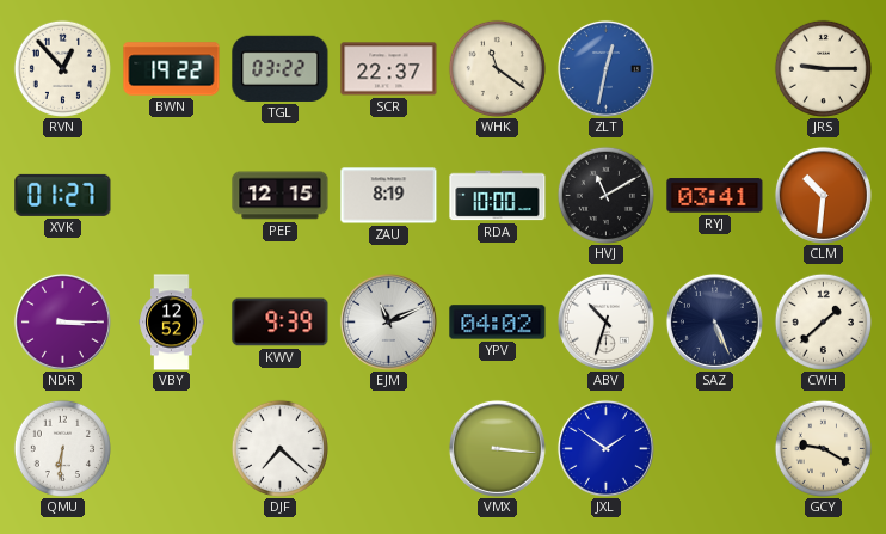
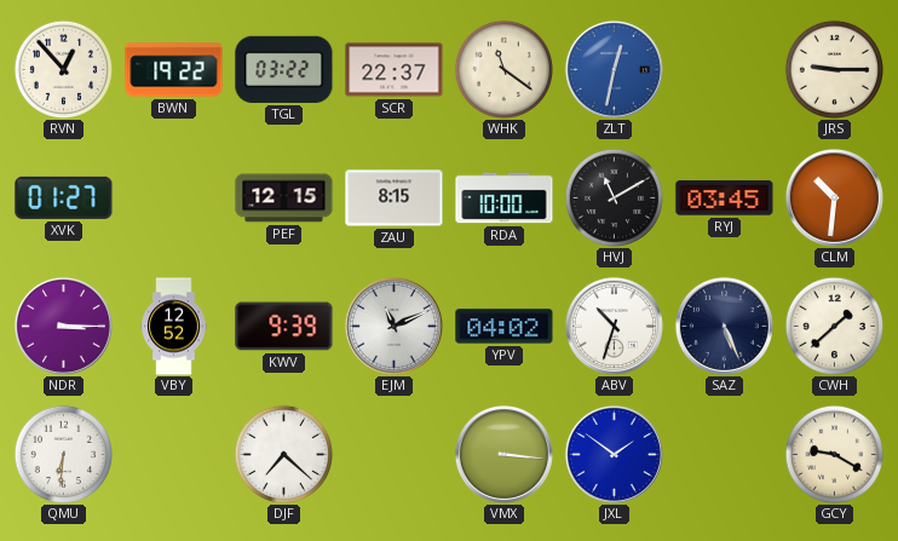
ZAU: 8:19 -> 8:15
RYJ: 03:41 -> 03:45
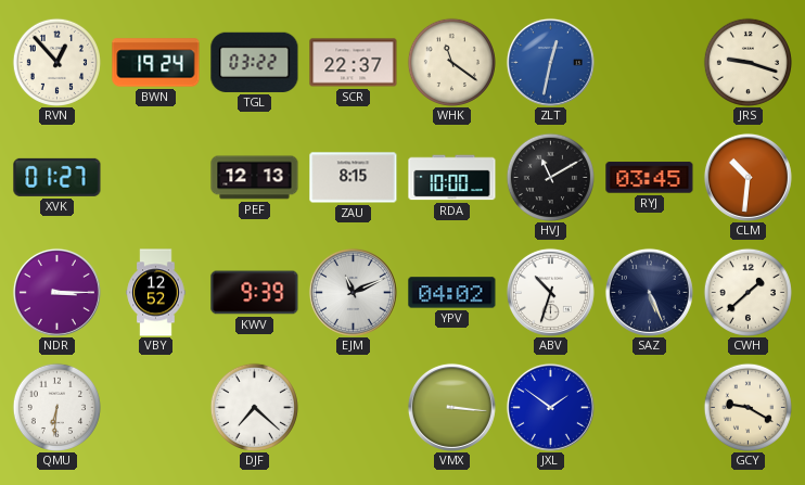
BWN: 19:22 -> 19:24
JRS: 9:15 -> 9:18
PEF: 12:15 -> 12:13
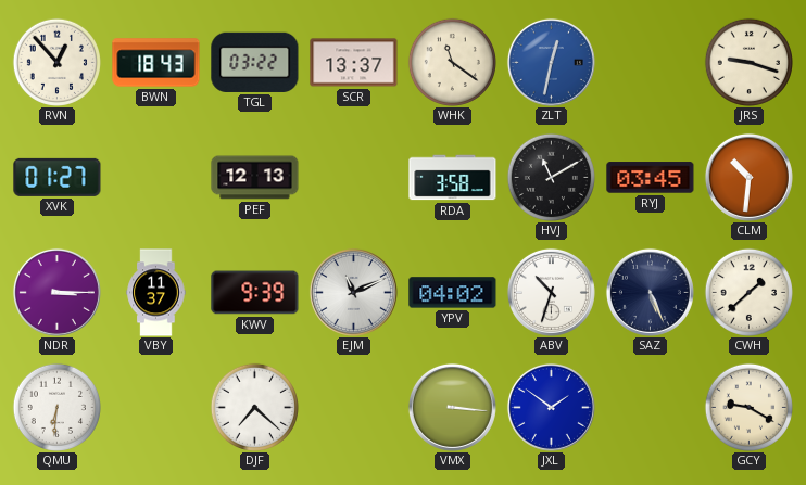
BWN: 19:24 -> 18:43
SCR: 22:37 -> 13:37
ZAU: 8:15 -> none
RDA: 10:00 -> 3:58
VBY: 12:52 -> 11:37
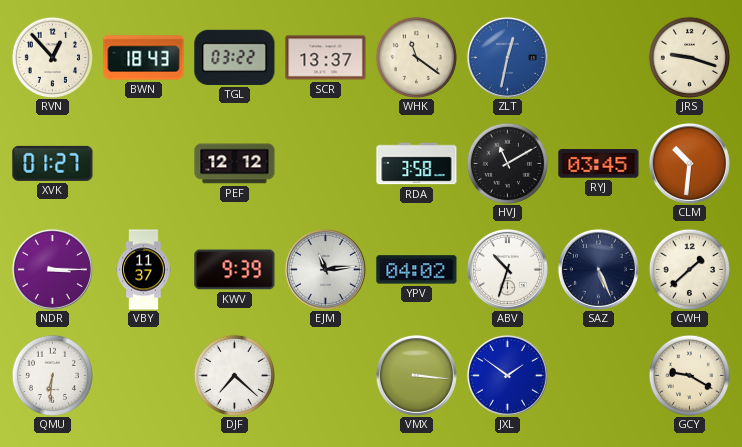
PEF: 12:13 -> 12:12
EJM: 11:11 -> 11:14
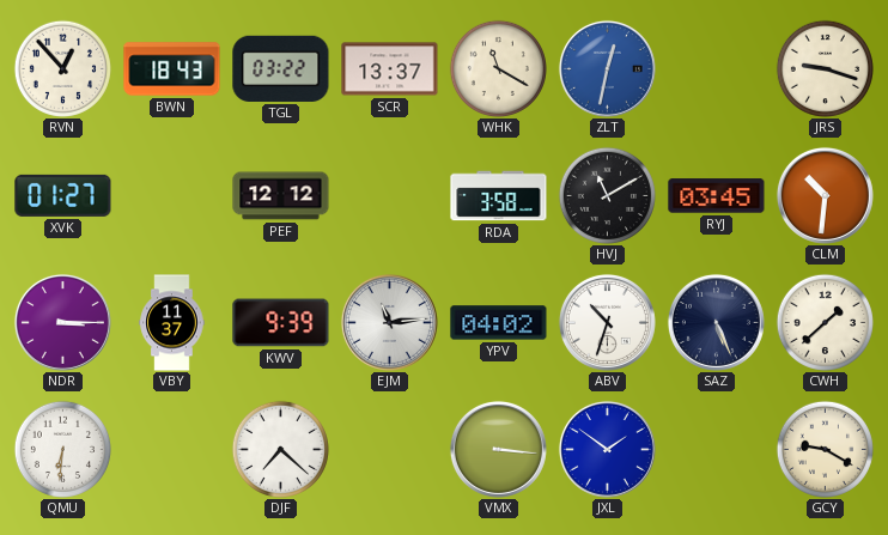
WHK: 11:21 -> 11:20
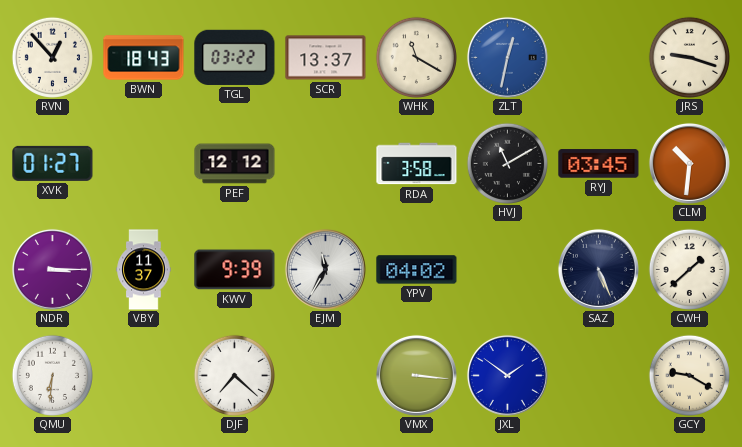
EJM: 11:14 -> 11:35
ABV: 10:33 -> none
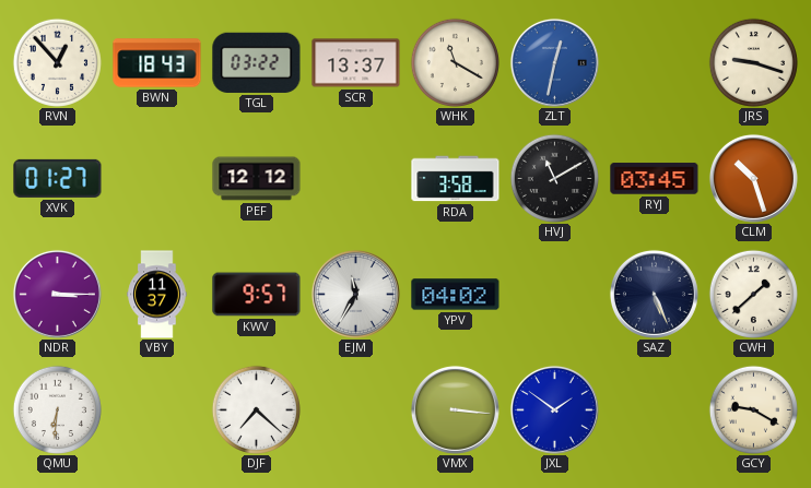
CLM: 10:31 -> 10:27
KWV: 9:39 -> 9:57
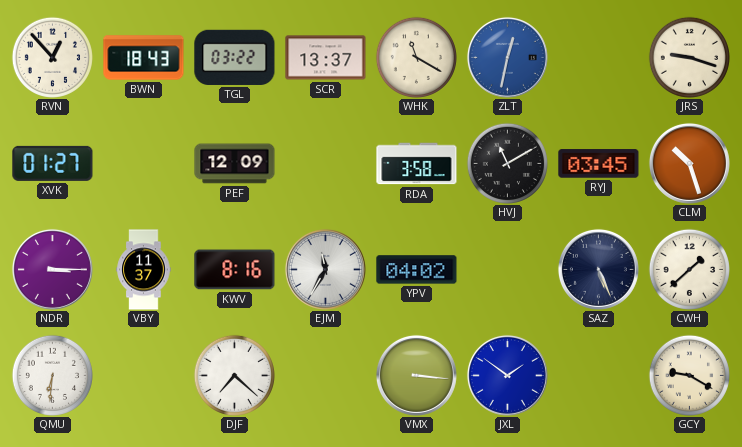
PEF: 12:12 -> 12:09
KWV: 9:57 -> 8:16
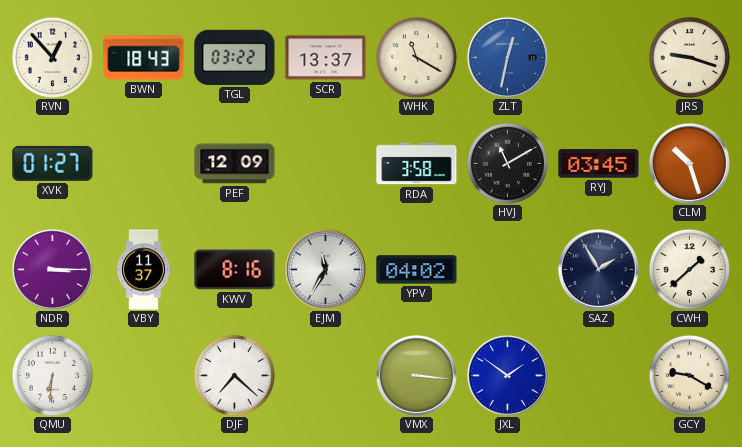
SAZ: 5:26 -> 1:55
